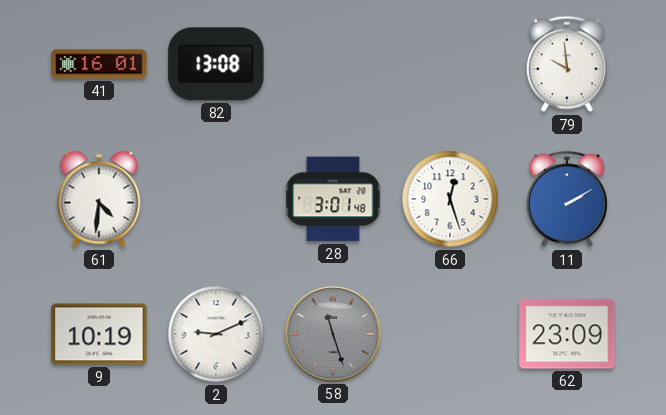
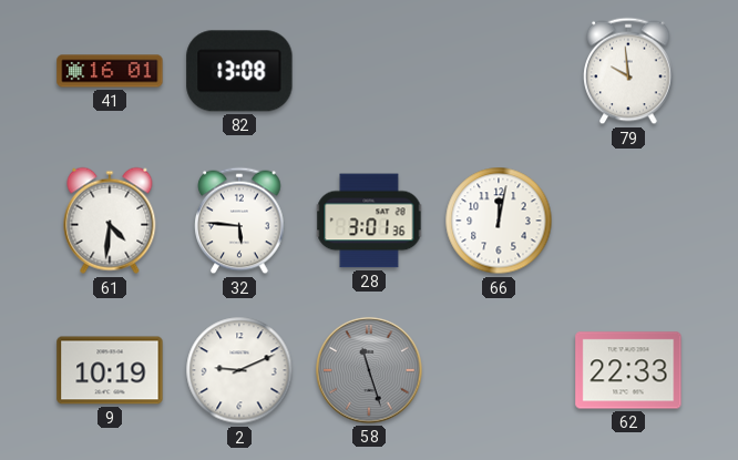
32: none -> 5:46
28: 3:01:48 -> 3:01:36
66: 12:27 -> 12:02
11: 2:10 -> none
62: 23:09 -> 22:33
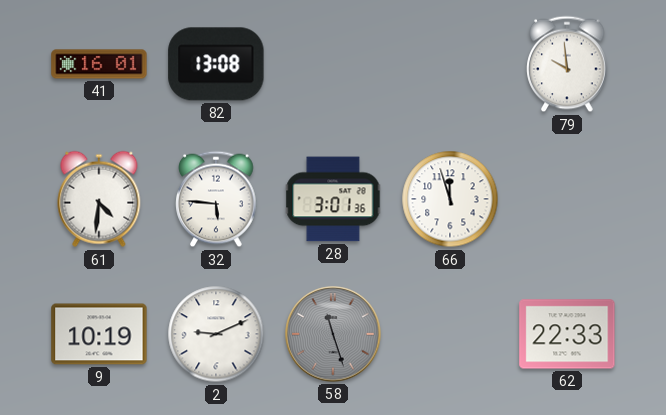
66: 12:02 -> 11:57
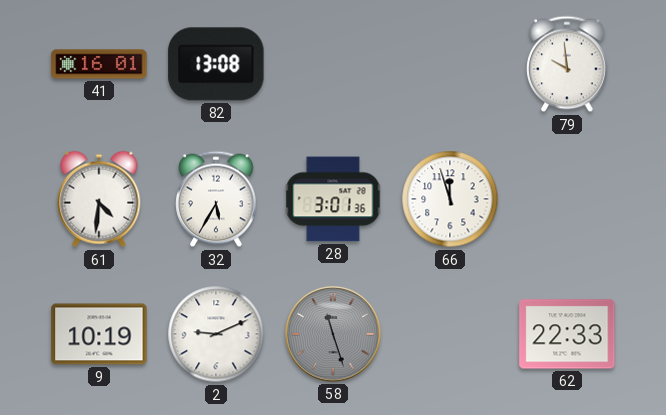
32: 5:46 -> 5:35
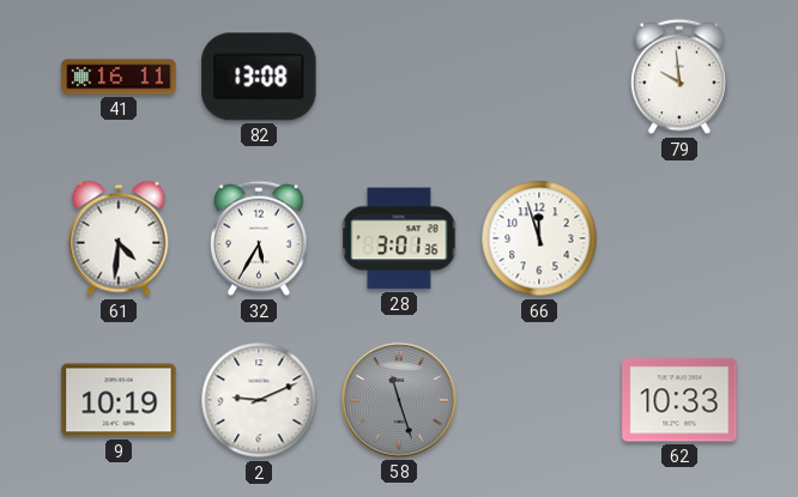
41: 16:01 -> 16:11
62: 22:33 -> 10:33
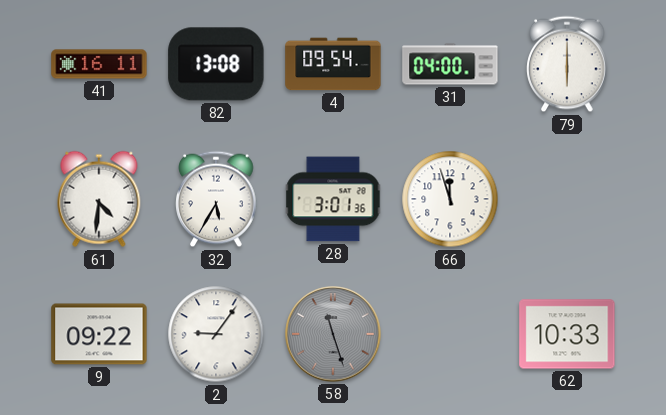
4: none -> 09:54
31: none -> 04:00
79: 9:59 -> 6:00
9: 10:19 -> 09:22
2: 9:11 -> 9:06
